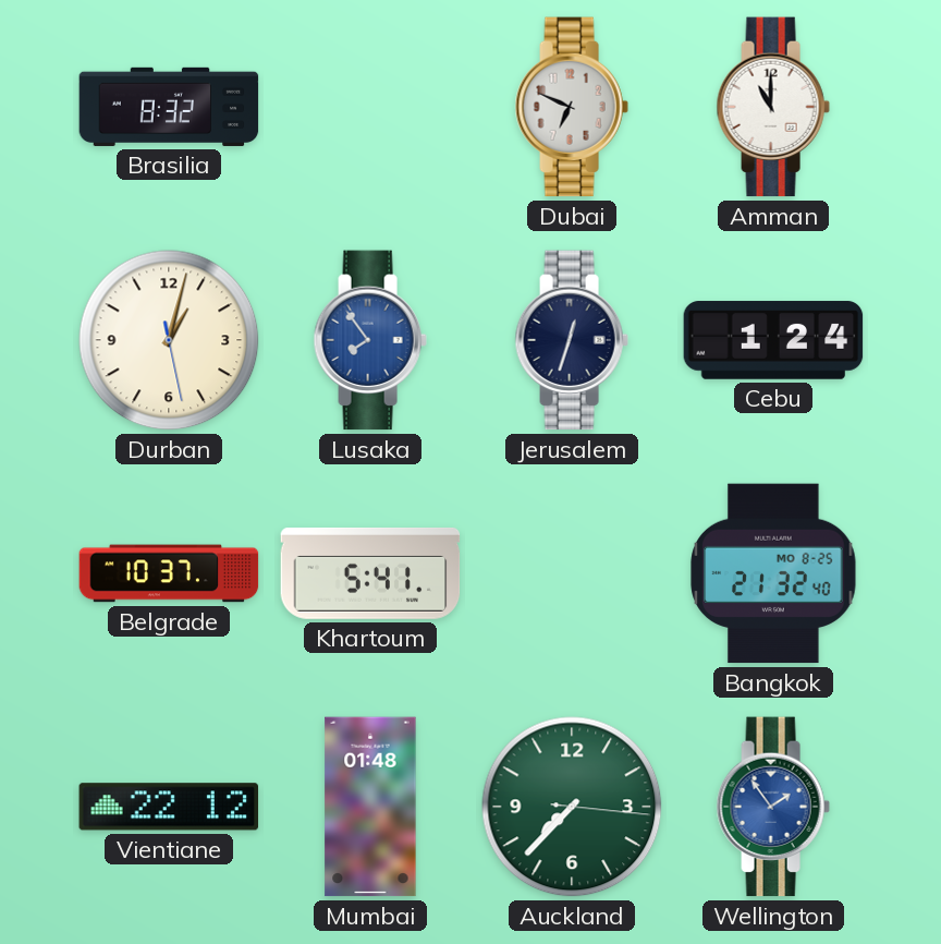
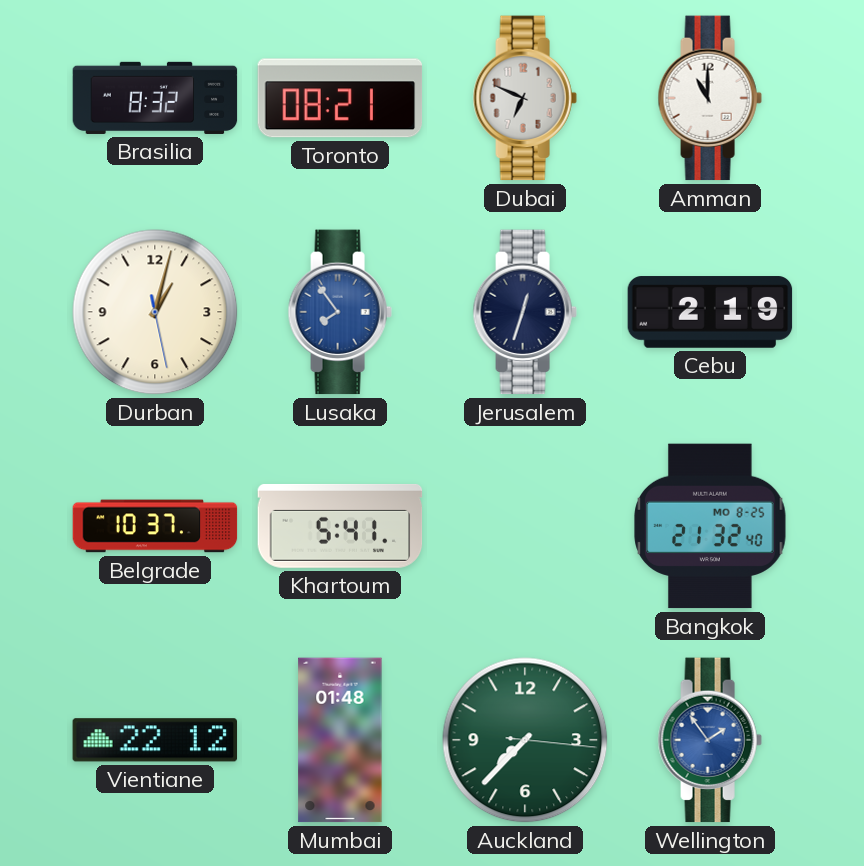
Toronto: none -> 08:21
Cebu: 1:24 -> 2:19
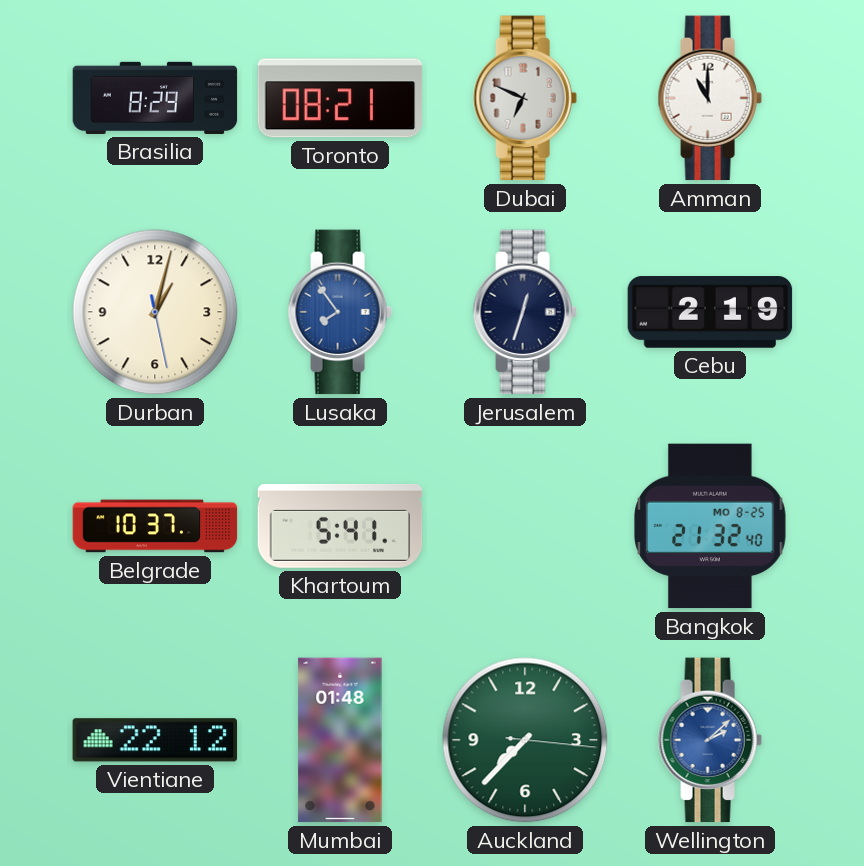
Brasilia: 8:32 -> 8:29
Wellington: 1:54 -> 2:08
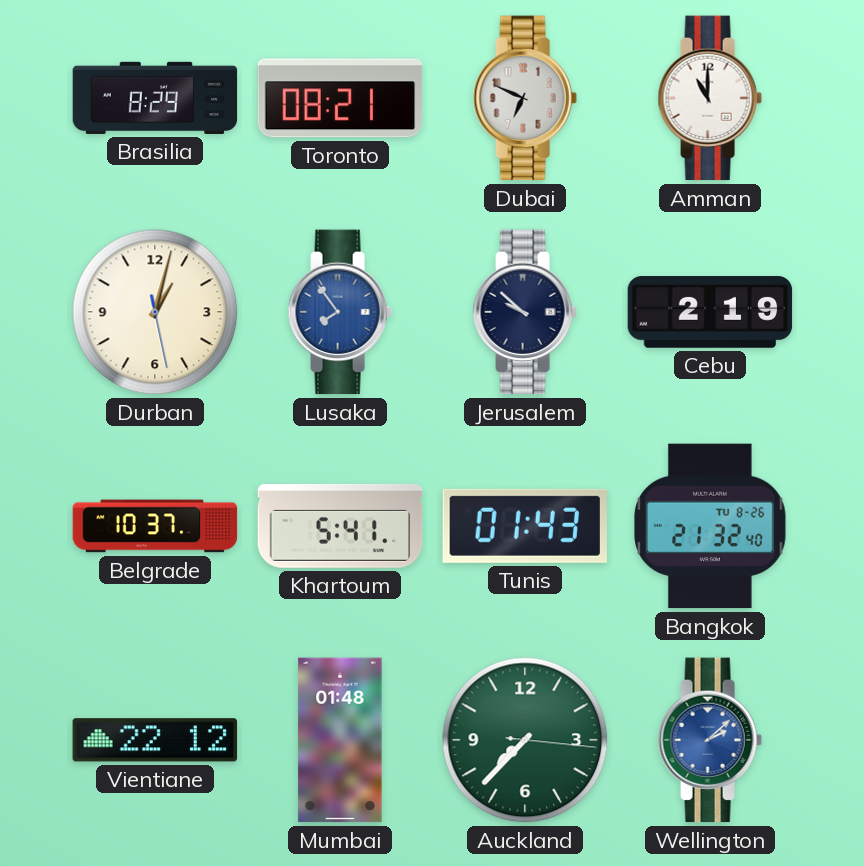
Jerusalem: 12:33 -> 9:52
Tunis: none -> 01:43
Bangkok date: MO 8-25 -> TU 8-26
